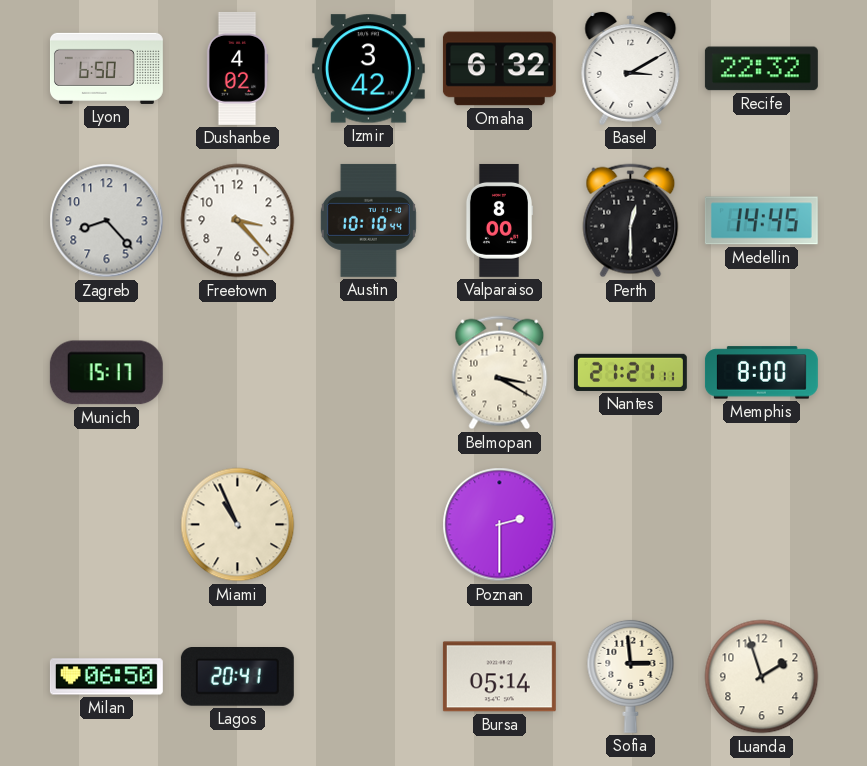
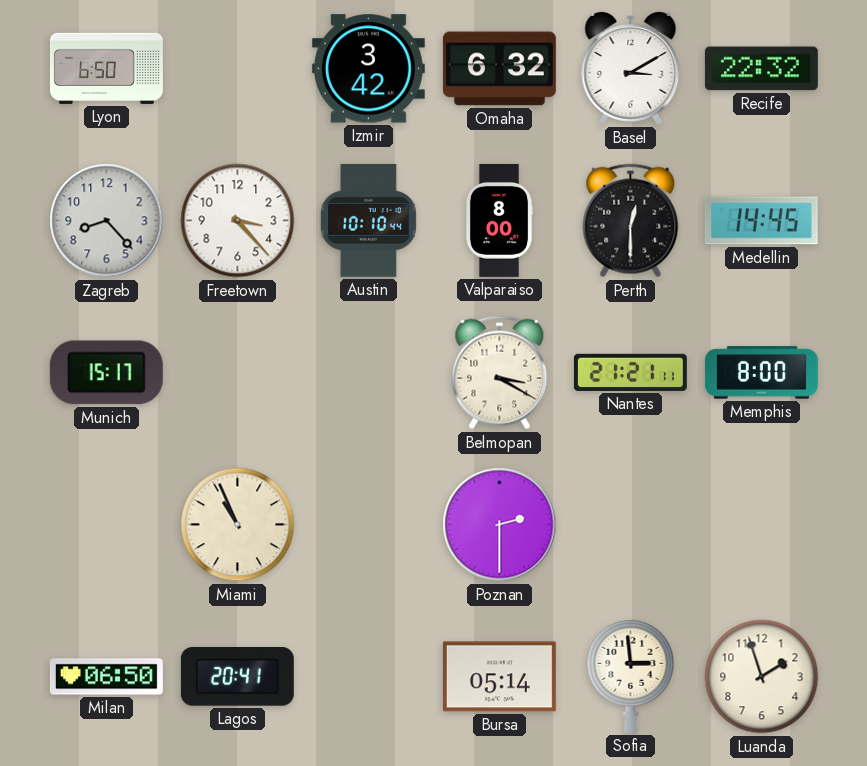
Dushanbe: 4:02 -> none
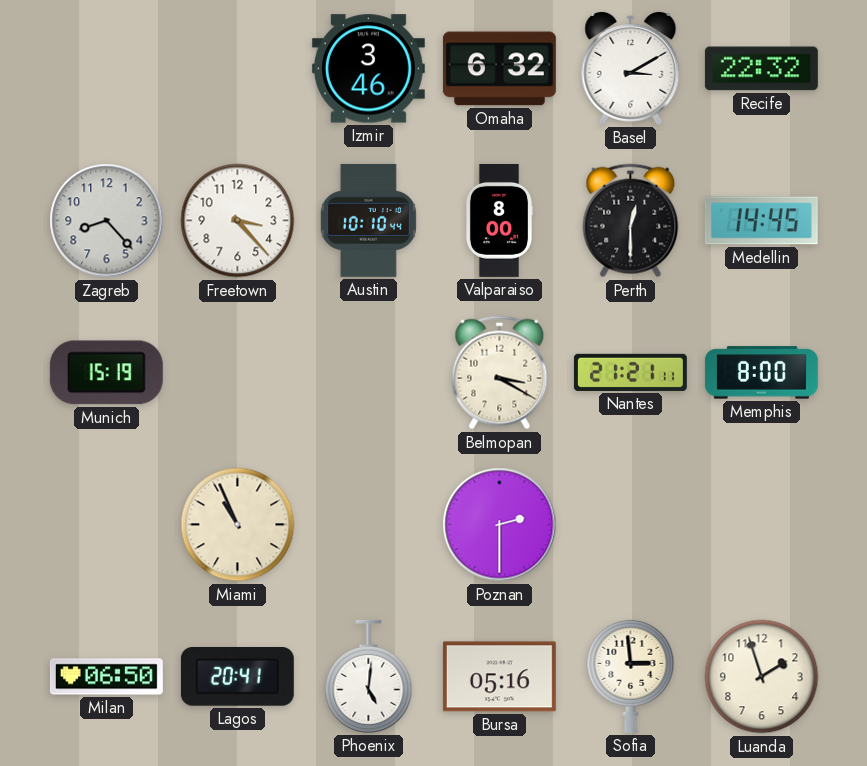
Lyon: 6:50 -> none
Izmir: 3:42 -> 3:46
Munich: 15:17 -> 15:19
Phoenix: none -> 5:01
Bursa: 05:14 -> 05:16
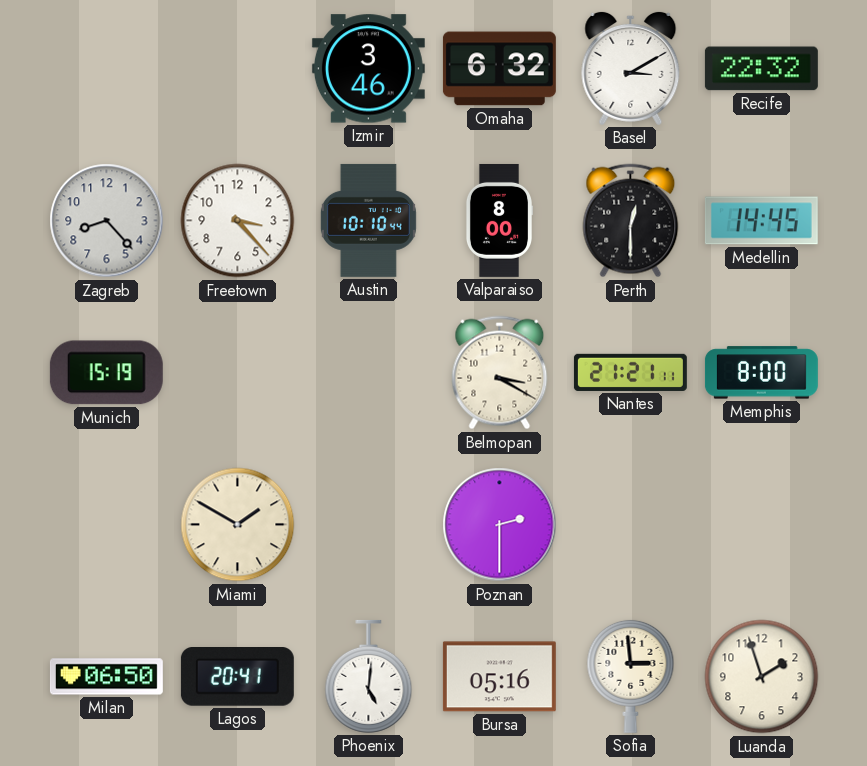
Miami: 10:56 -> 1:50
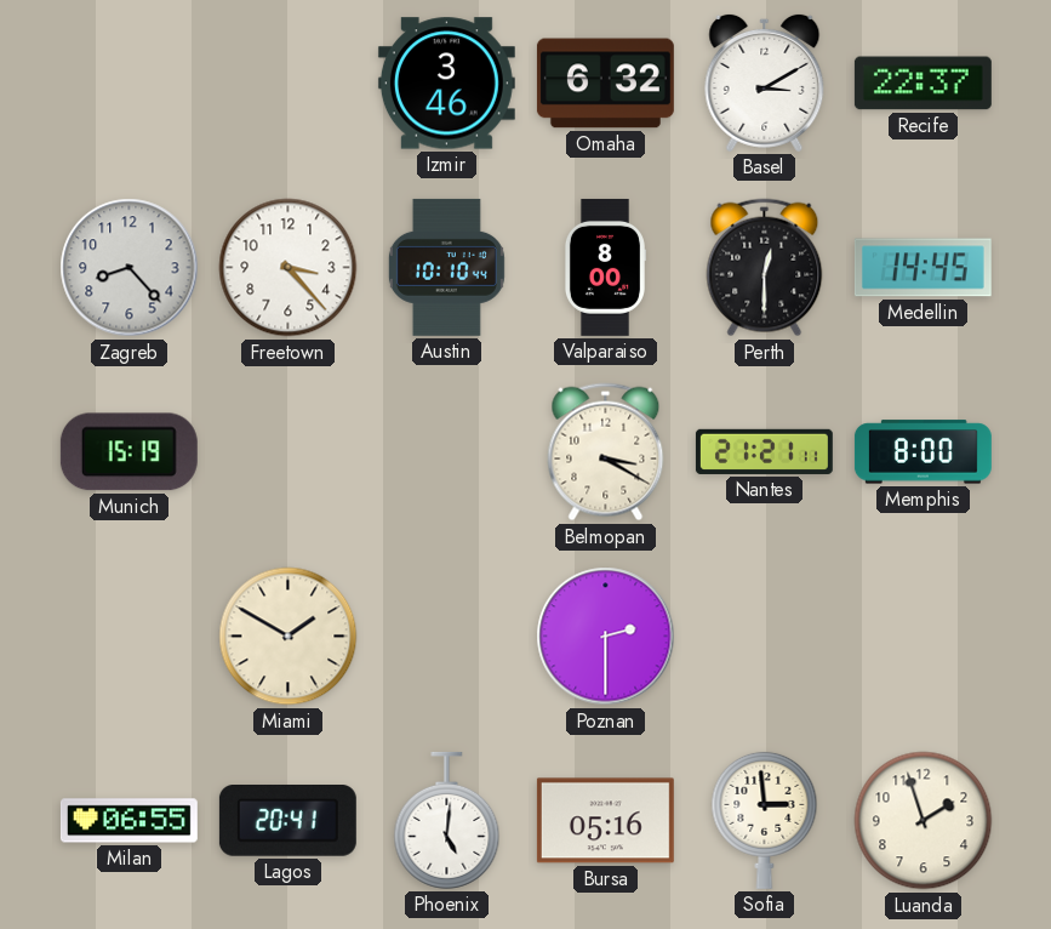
Recife: 22:32 -> 22:37
Milan: 06:50 -> 06:55
